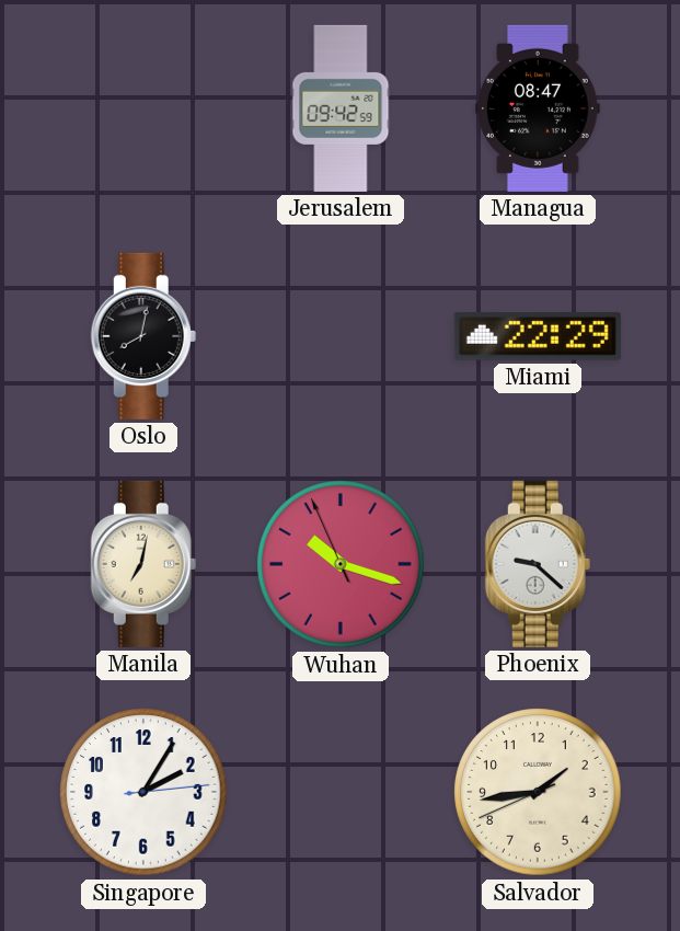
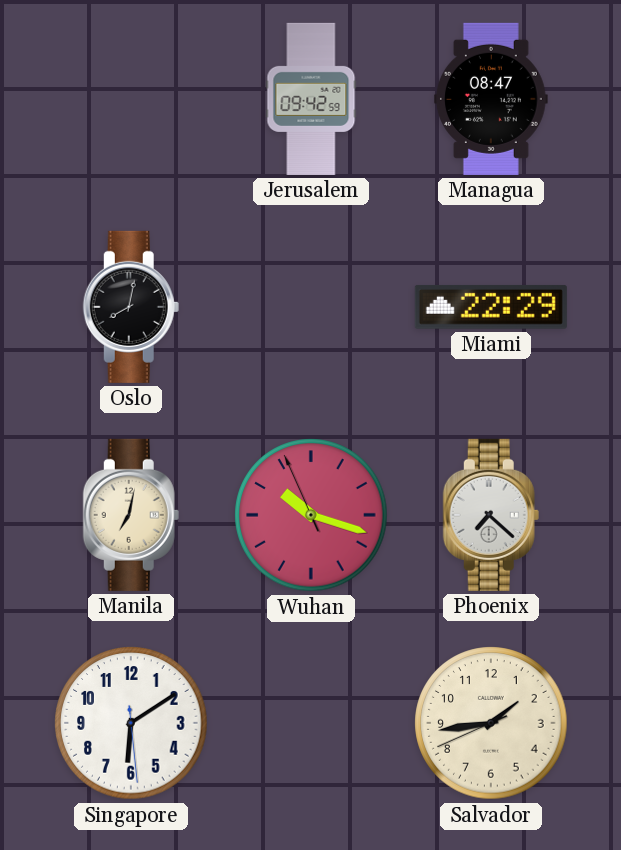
Phoenix: 9:22 -> 7:22
Singapore: 2:05 -> 6:09
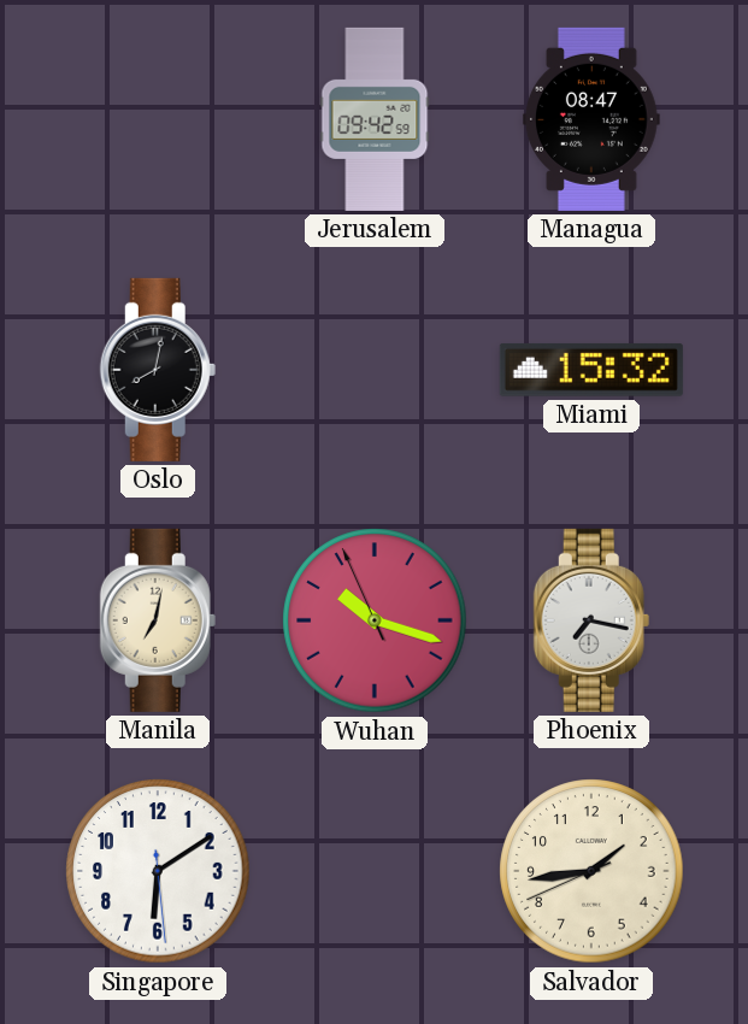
Miami: 22:29 -> 15:32
Phoenix: 7:22 -> 7:17
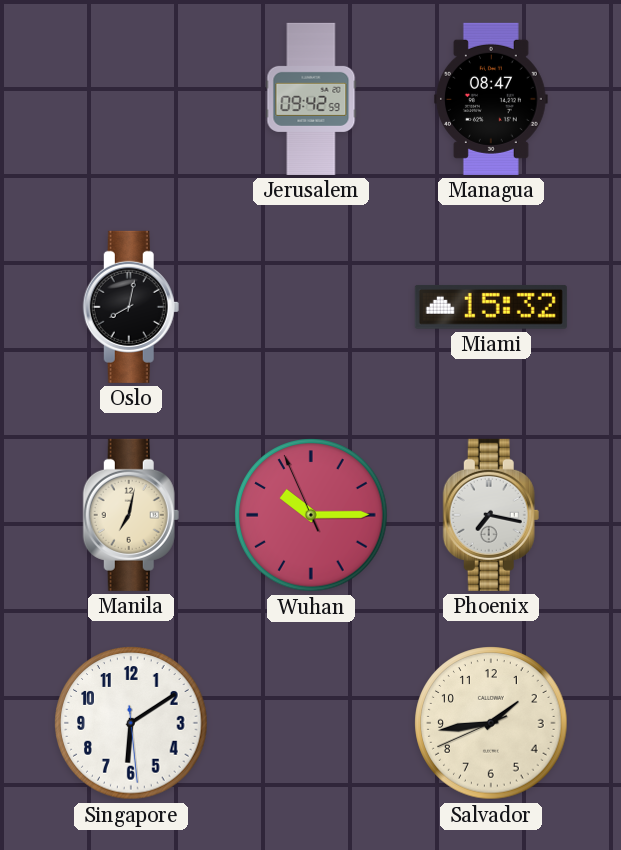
Wuhan: 10:17 -> 10:14
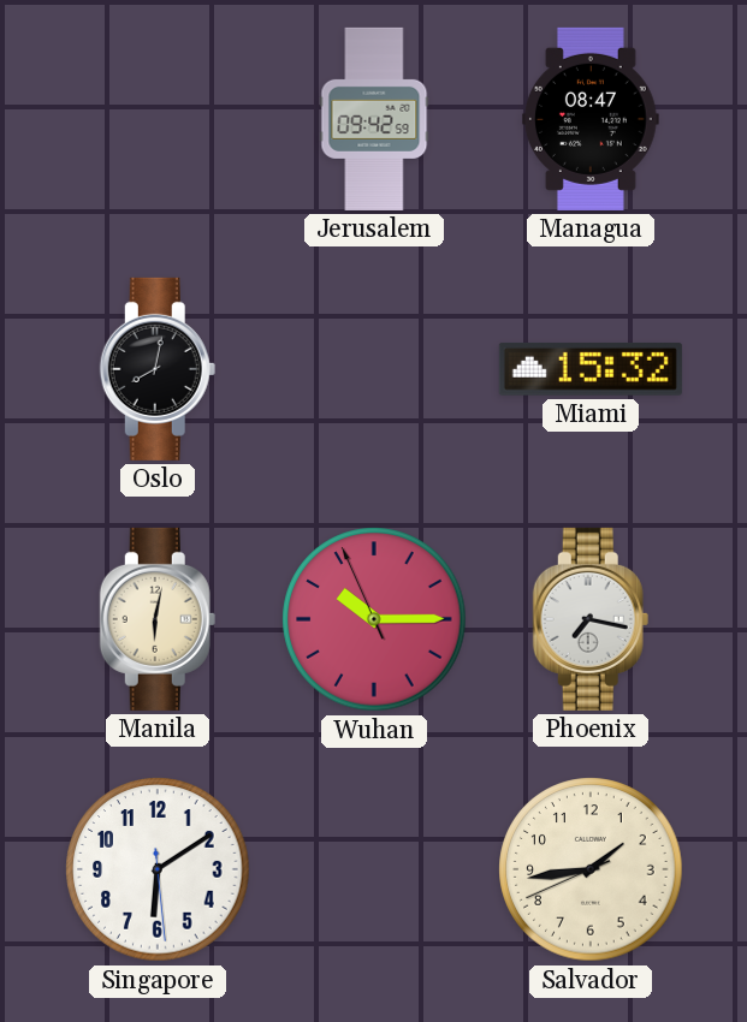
Manila: 7:02 -> 6:02
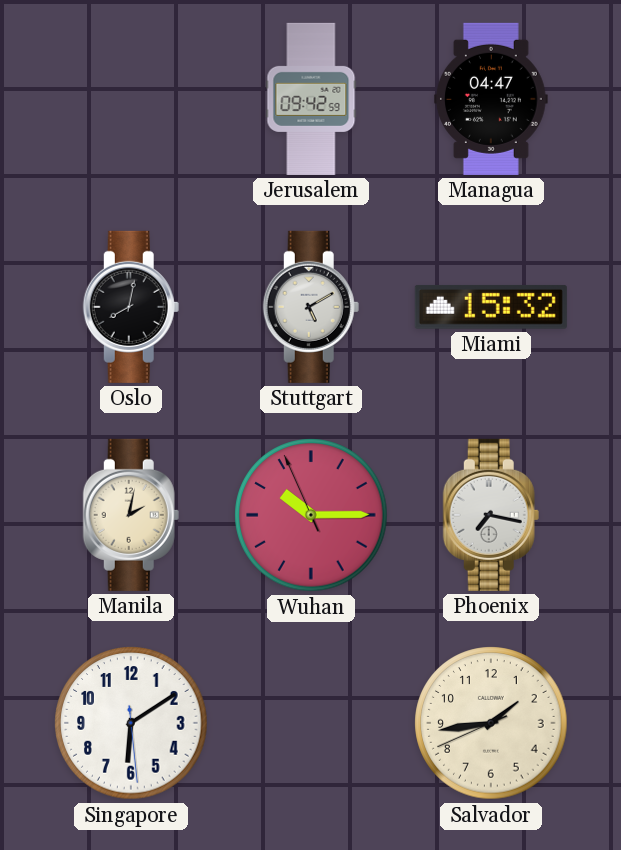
Managua: 08:47 -> 04:47
Stuttgart: none -> 5:10
Manila: 6:02 -> 2:02
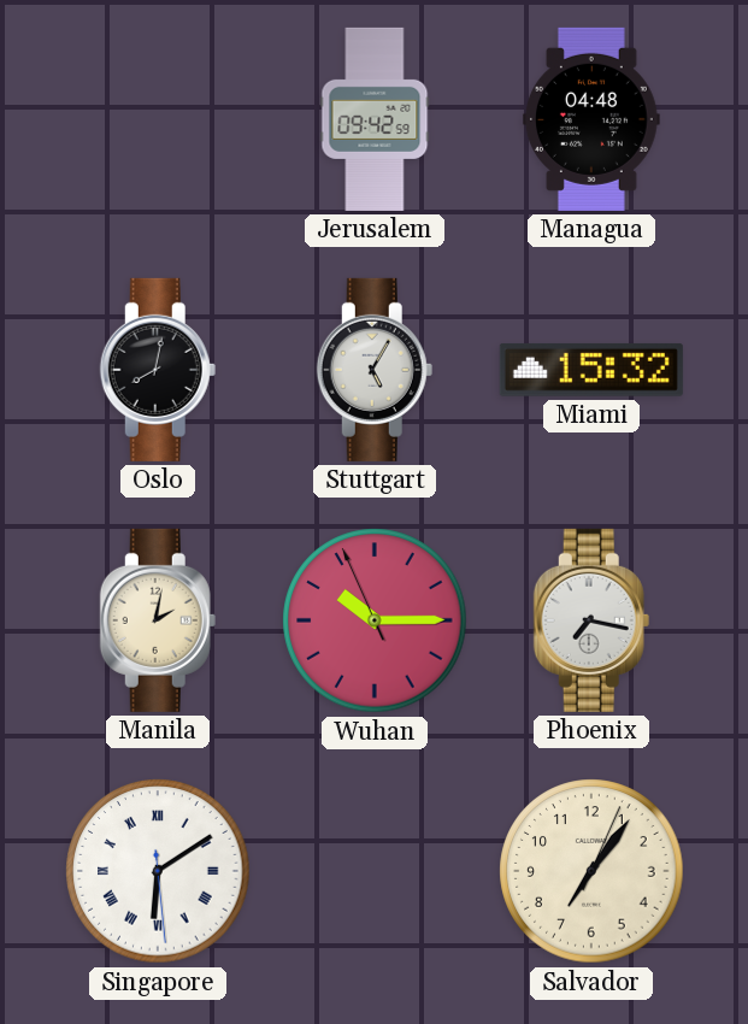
Managua: 04:47 -> 04:48
Stuttgart: 5:10 -> 5:05
Singapore numerals: Arabic -> Roman
Salvador: 1:43 -> 7:06
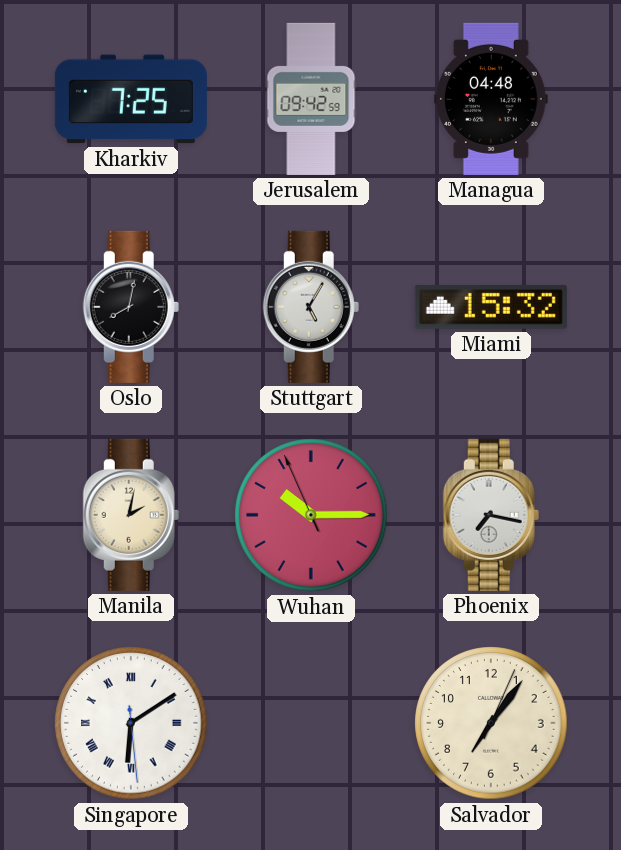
Kharkiv: none -> 7:25
